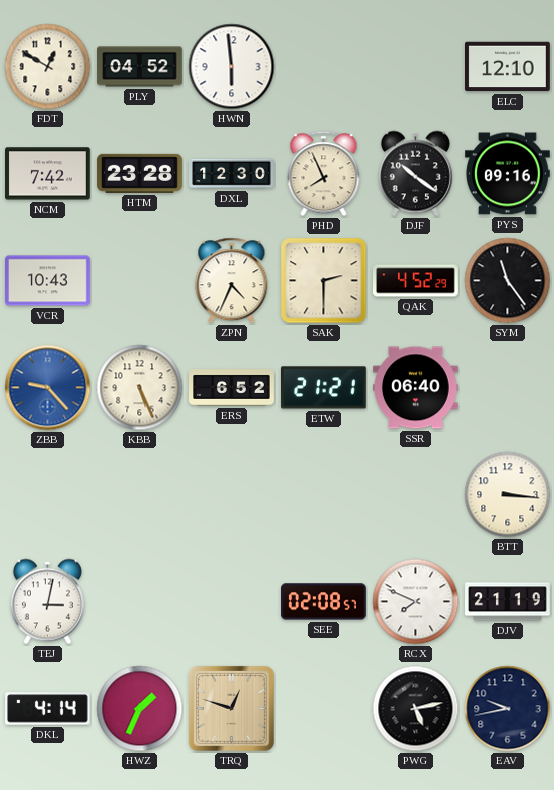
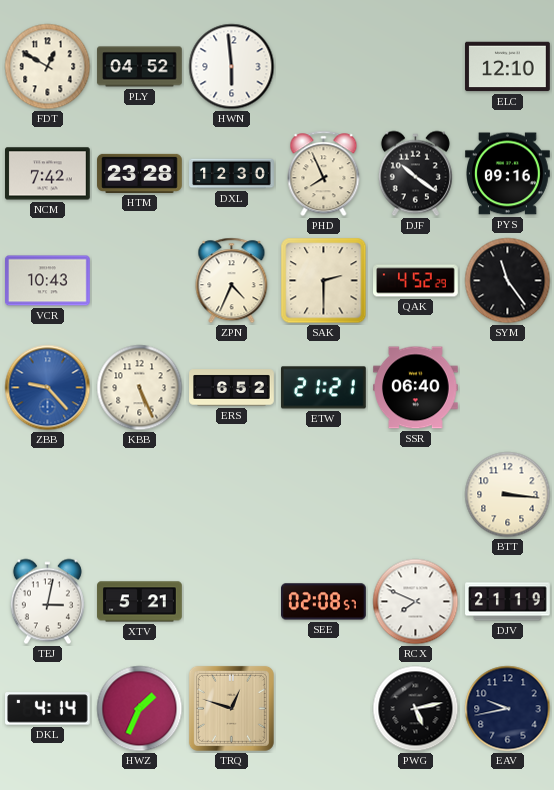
XTV: none -> 5:21
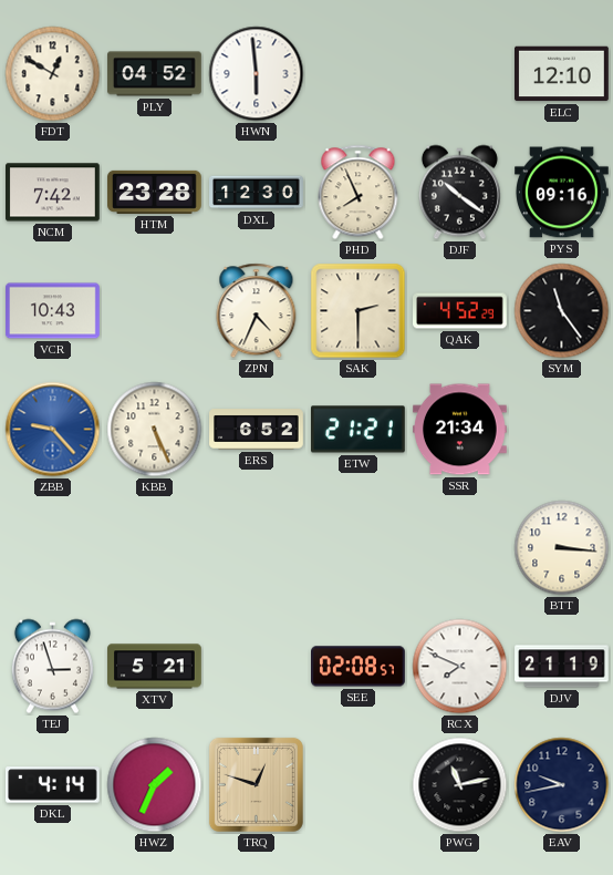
SSR: 06:40 -> 21:34
TEJ: 3:02 -> 2:57
PWG: 5:13 -> 11:13
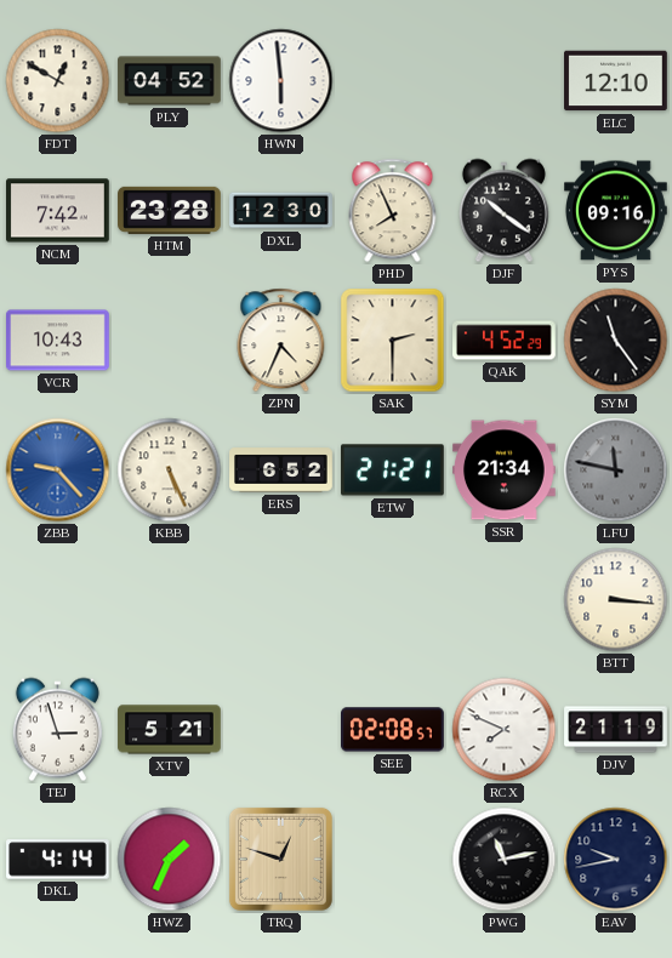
LFU: none -> 11:47
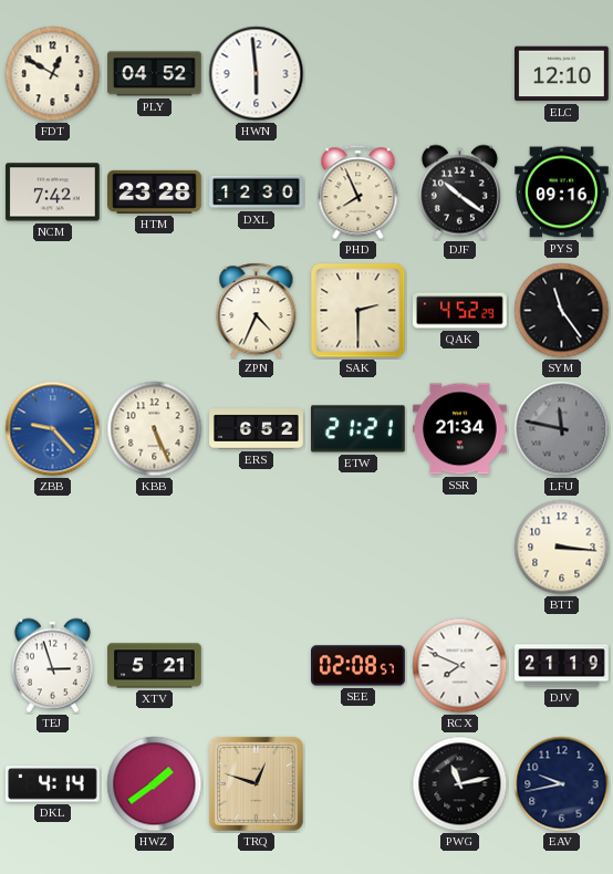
VCR: 10:43 -> none
HWZ: 1:34 -> 1:39
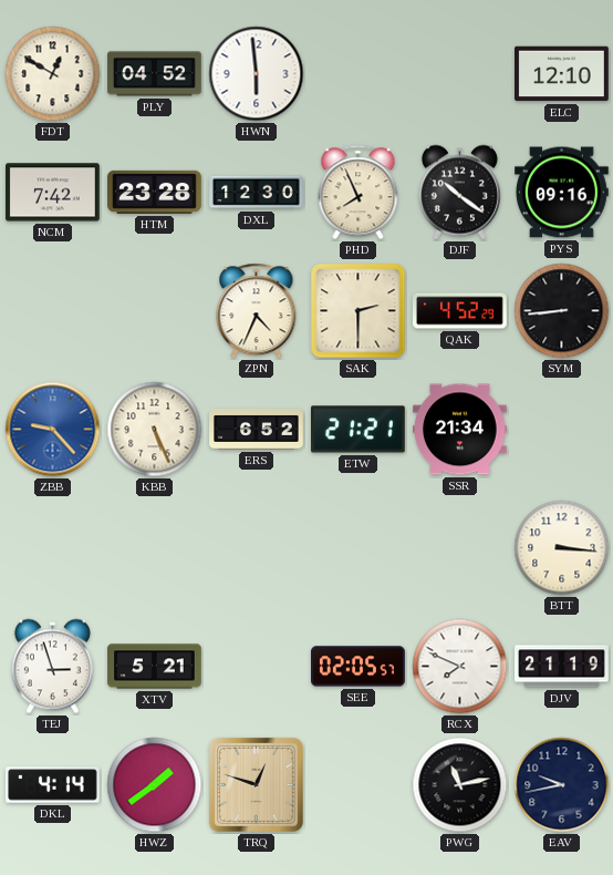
SYM: 11:24 -> 8:44
LFU: 11:47 -> none
SEE: 02:08 -> 02:05
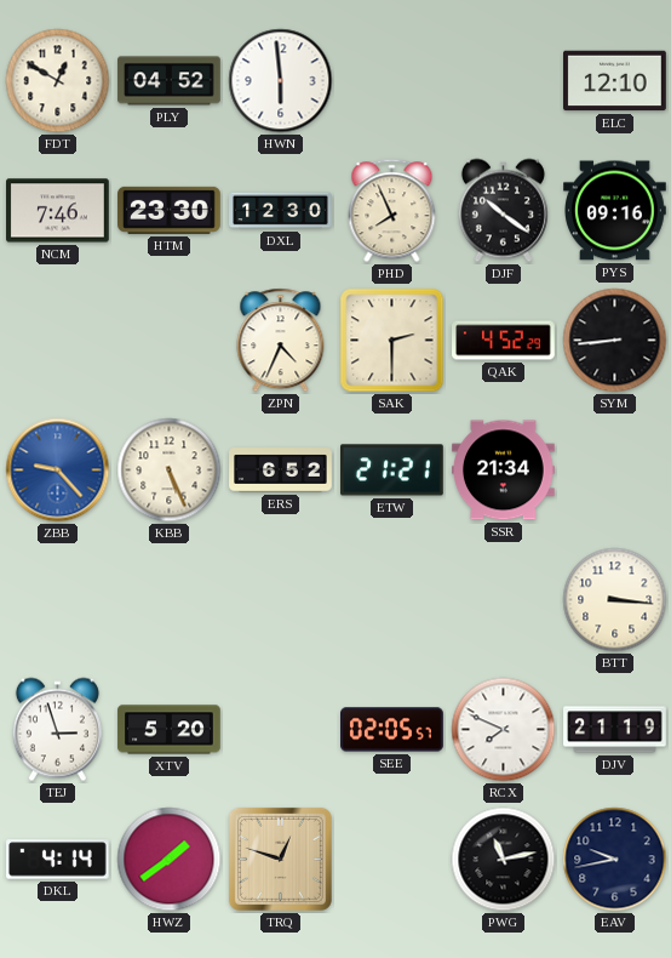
NCM: 7:42 -> 7:46
HTM: 23:28 -> 23:30
XTV: 5:21 -> 5:20
